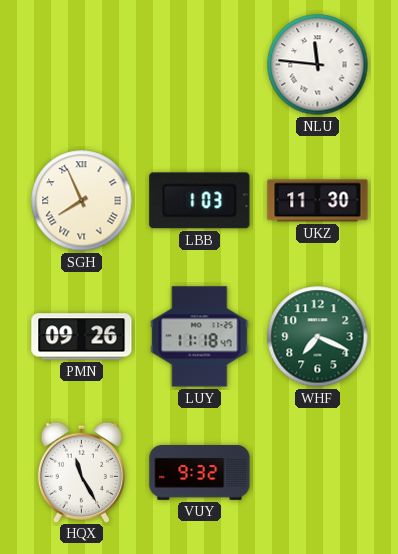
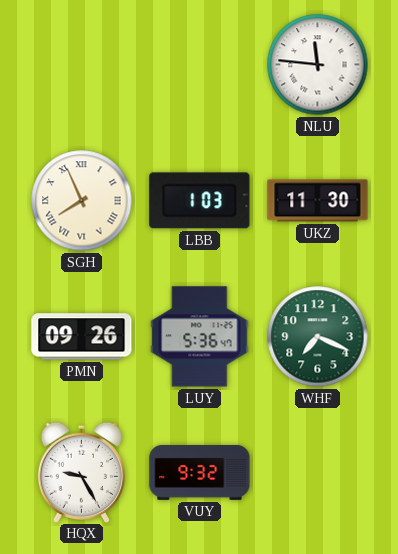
LUY: 11:18 -> 5:36
HQX: 11:25 -> 9:25
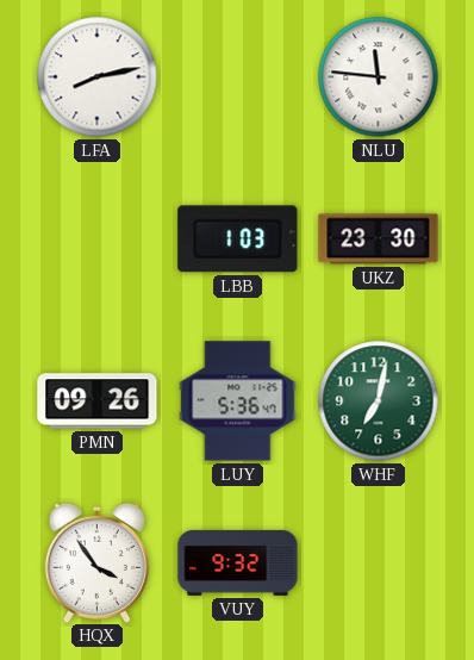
LFA: none -> 8:13
SGH: 7:56 -> none
UKZ: 11:30 -> 23:30
WHF: 7:19 -> 7:02
HQX: 9:25 -> 3:54
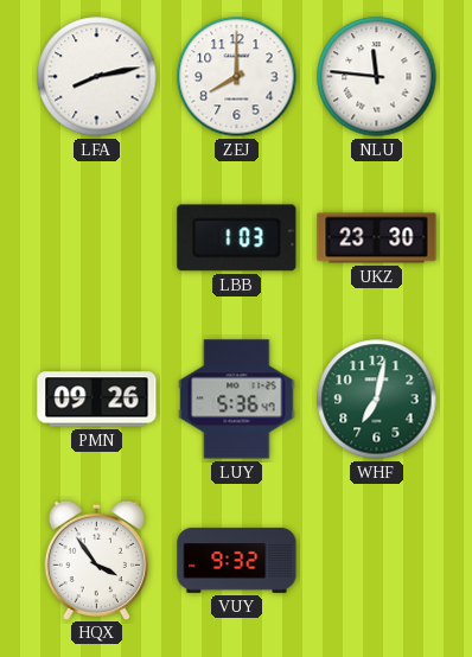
ZEJ: none -> 8:00
